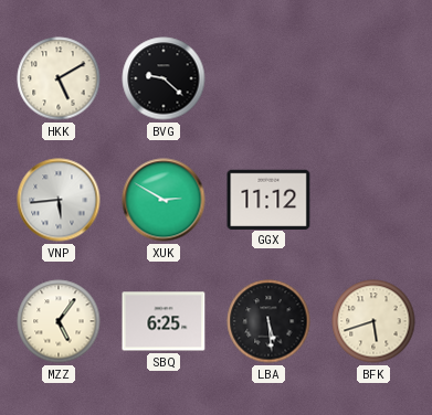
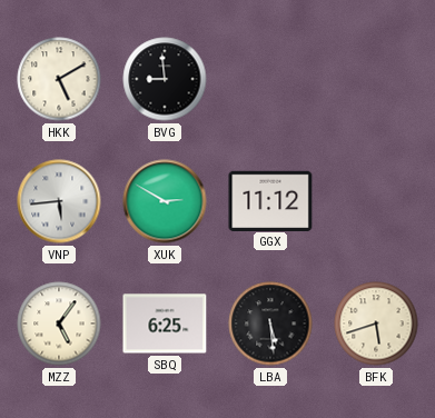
BVG: 9:22 -> 8:59
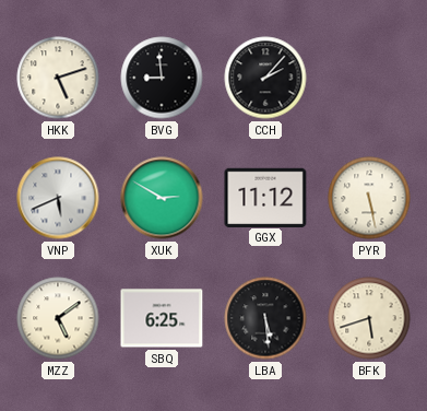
HKK: 5:10 -> 5:12
CCH: none -> 2:07
VNP: 5:44 -> 5:41
PYR: none -> 5:28
MZZ: 5:06 -> 5:09
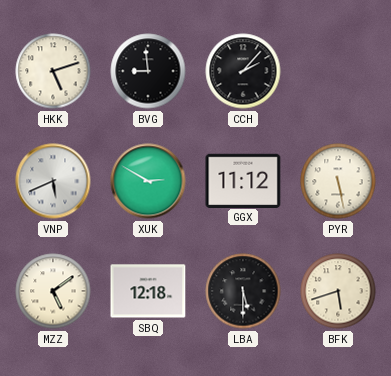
SBQ: 6:25 -> 12:18
LBA: 5:29 -> 5:30
